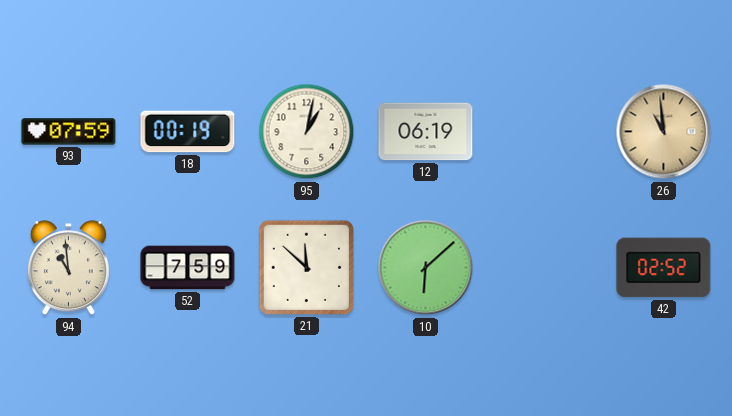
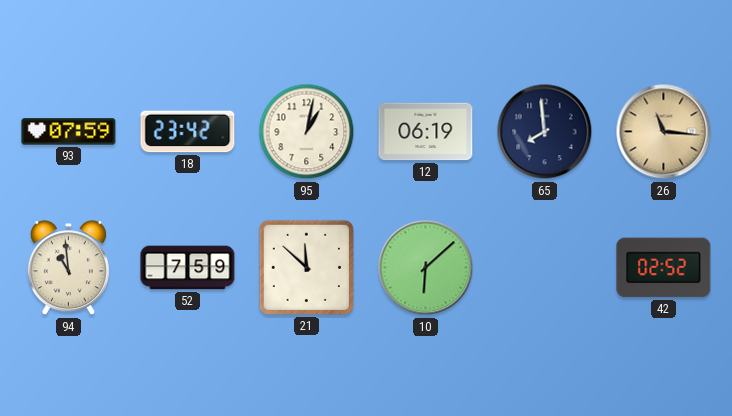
18: 00:19 -> 23:42
65: none -> 7:59
26: 10:59 -> 11:16
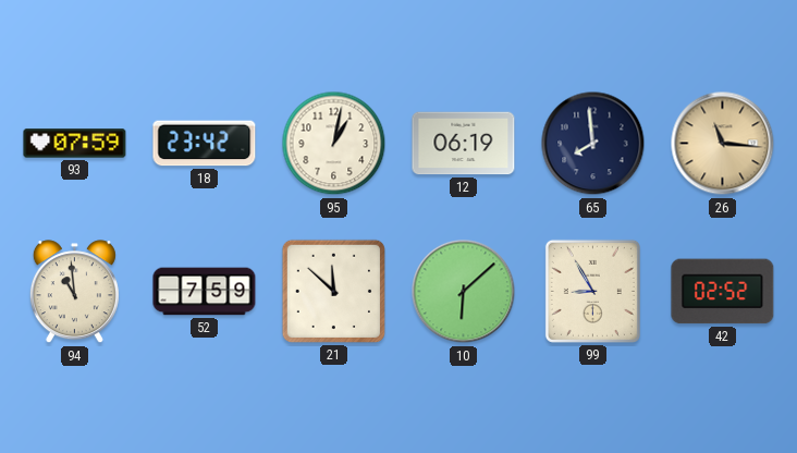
99: none -> 8:55
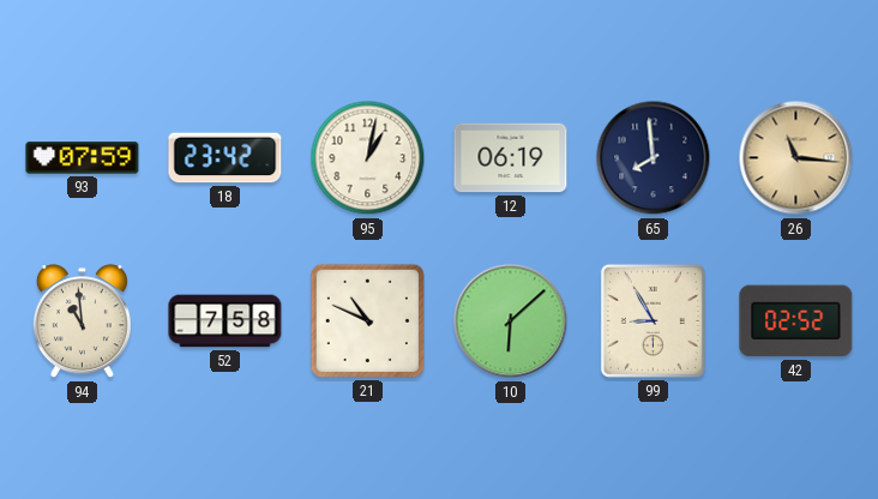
52: 7:59 -> 7:58
21: 11:52 -> 10:49
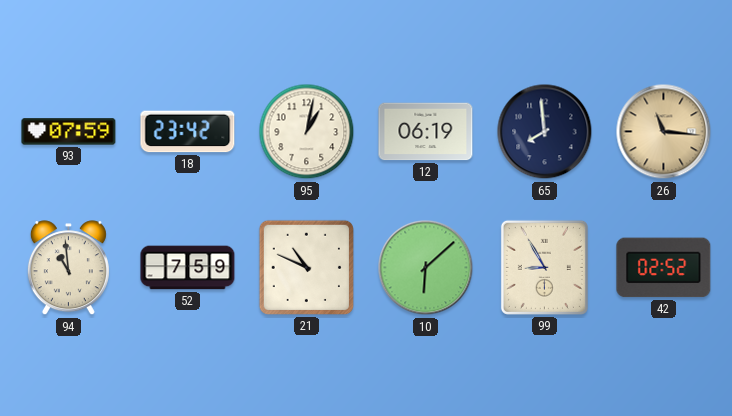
52: 7:58 -> 7:59
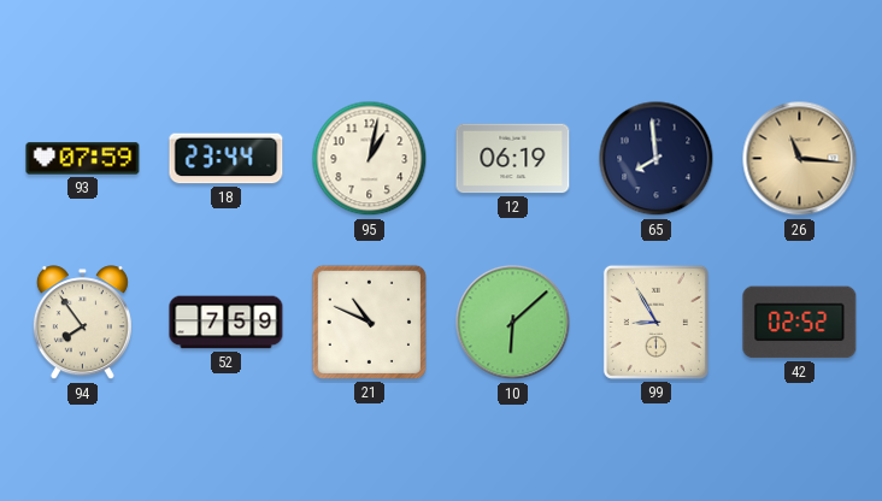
18: 23:42 -> 23:44
94: 10:59 -> 7:54
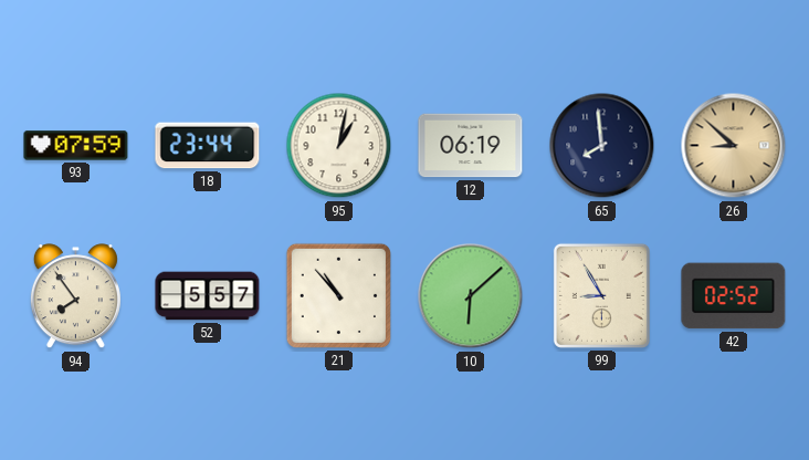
26: 11:16 -> 8:52
52: 7:59 -> 5:57
21: 10:49 -> 10:53
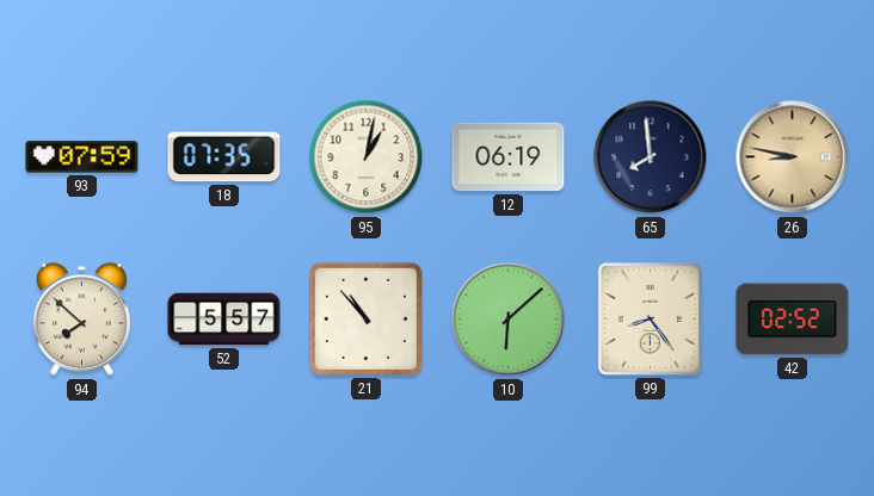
18: 23:44 -> 07:35
26: 8:52 -> 8:47
94: 7:54 -> 7:52
99: 8:55 -> 8:24
